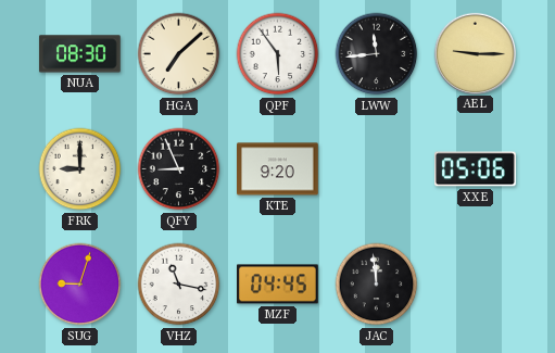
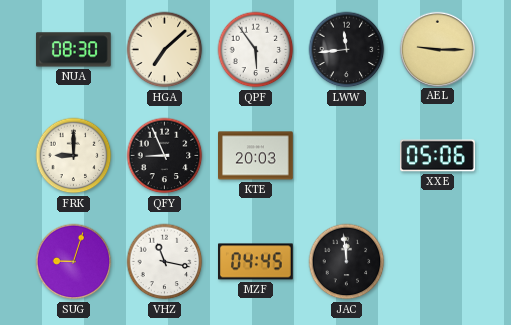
KTE: 9:20 -> 20:03
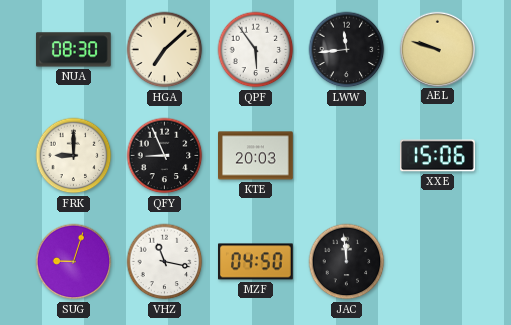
AEL: 9:15 -> 9:48
XXE: 05:06 -> 15:06
MZF: 04:45 -> 04:50
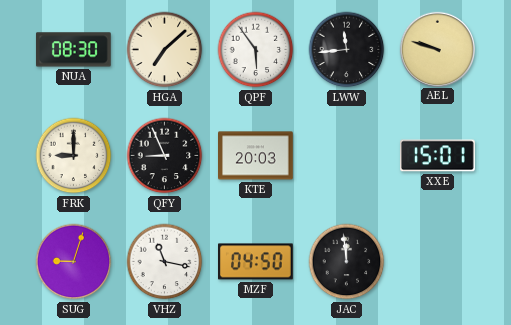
XXE: 15:06 -> 15:01
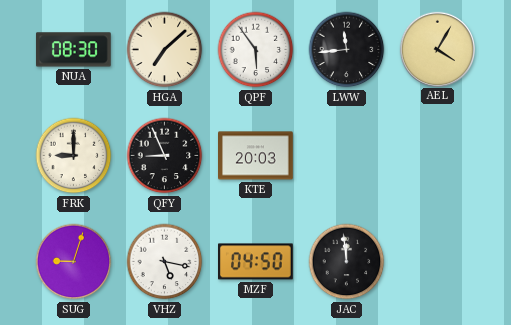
AEL: 9:48 -> 4:05
XXE: 15:01 -> none
VHZ: 11:17 -> 5:17
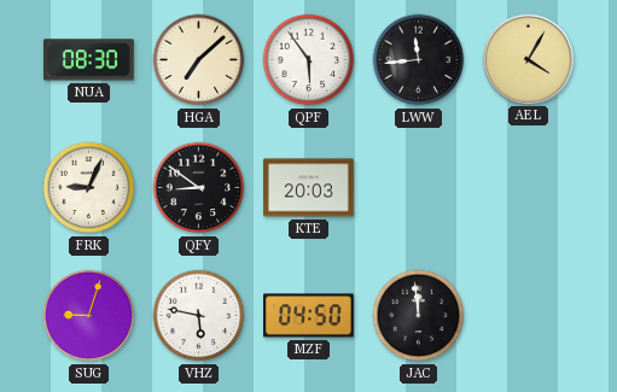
FRK: 9:00 -> 9:04
QFY: 8:56 -> 8:51
VHZ: 5:17 -> 5:47
